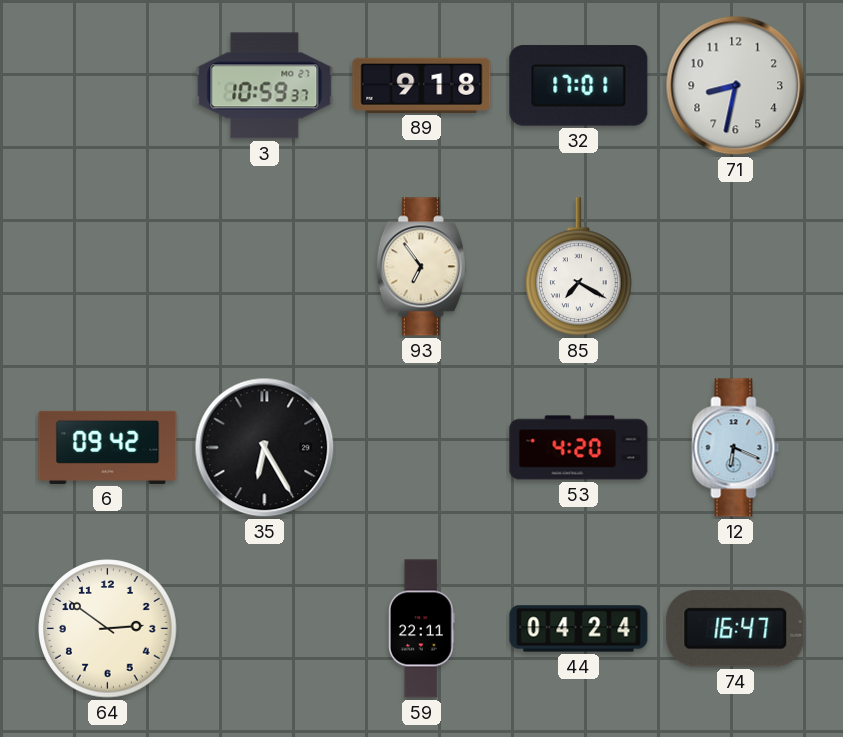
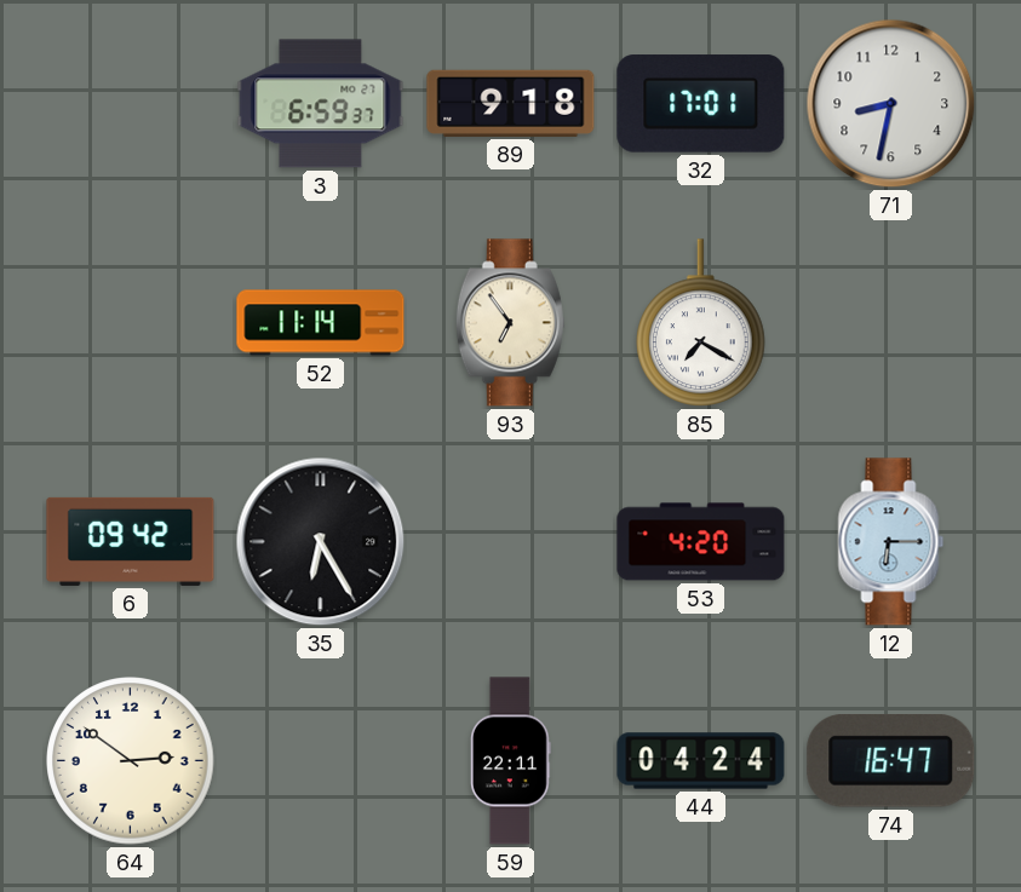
3: 10:59 -> 6:59
52: none -> 11:14
12: 6:19 -> 6:15
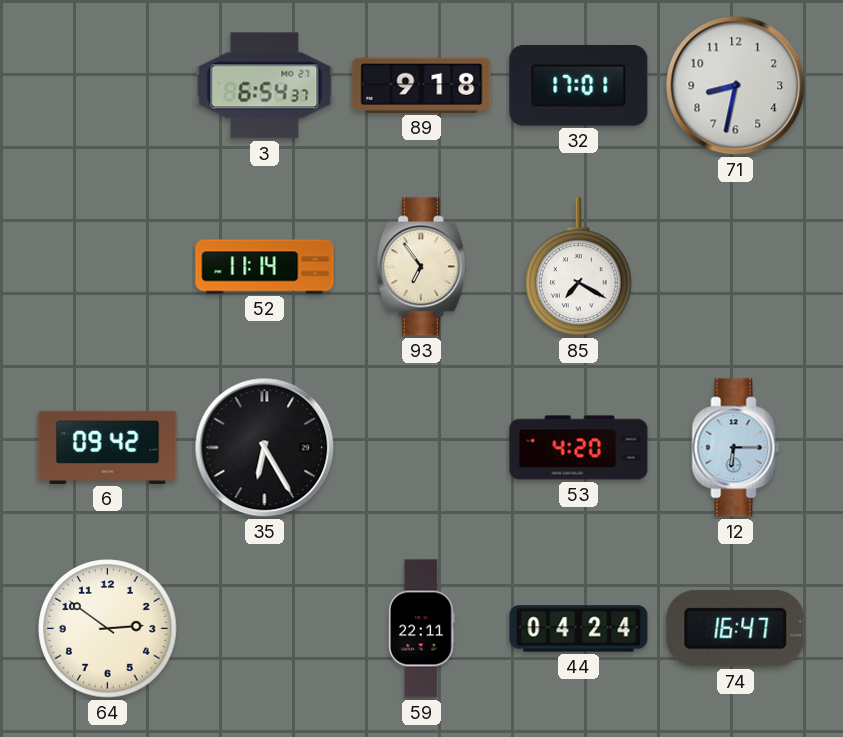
3: 6:59 -> 6:54
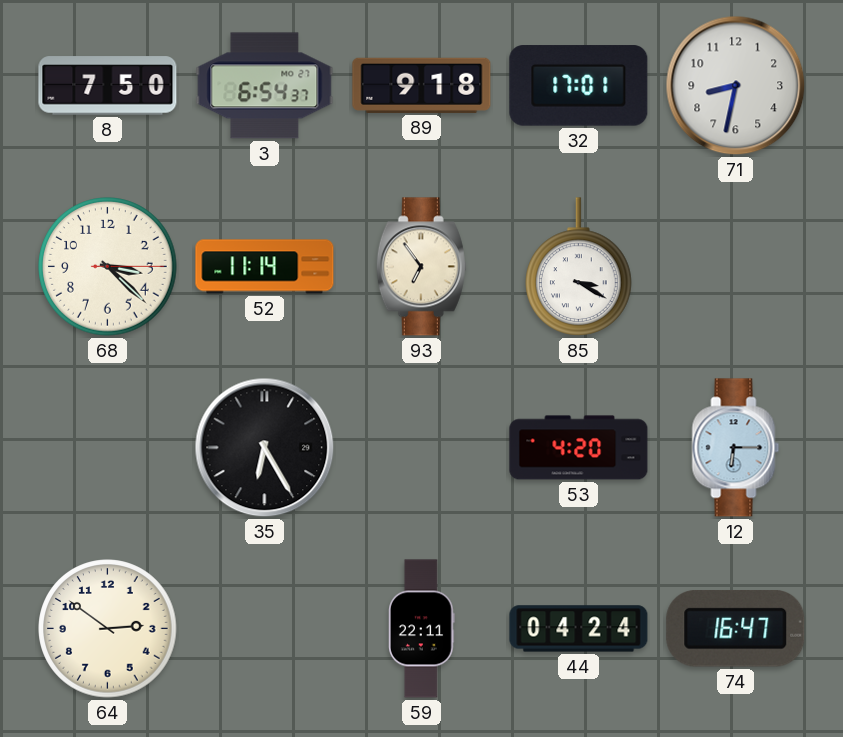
8: none -> 7:50
68: none -> 3:22
85: 7:20 -> 3:20
6: 09:42 -> none
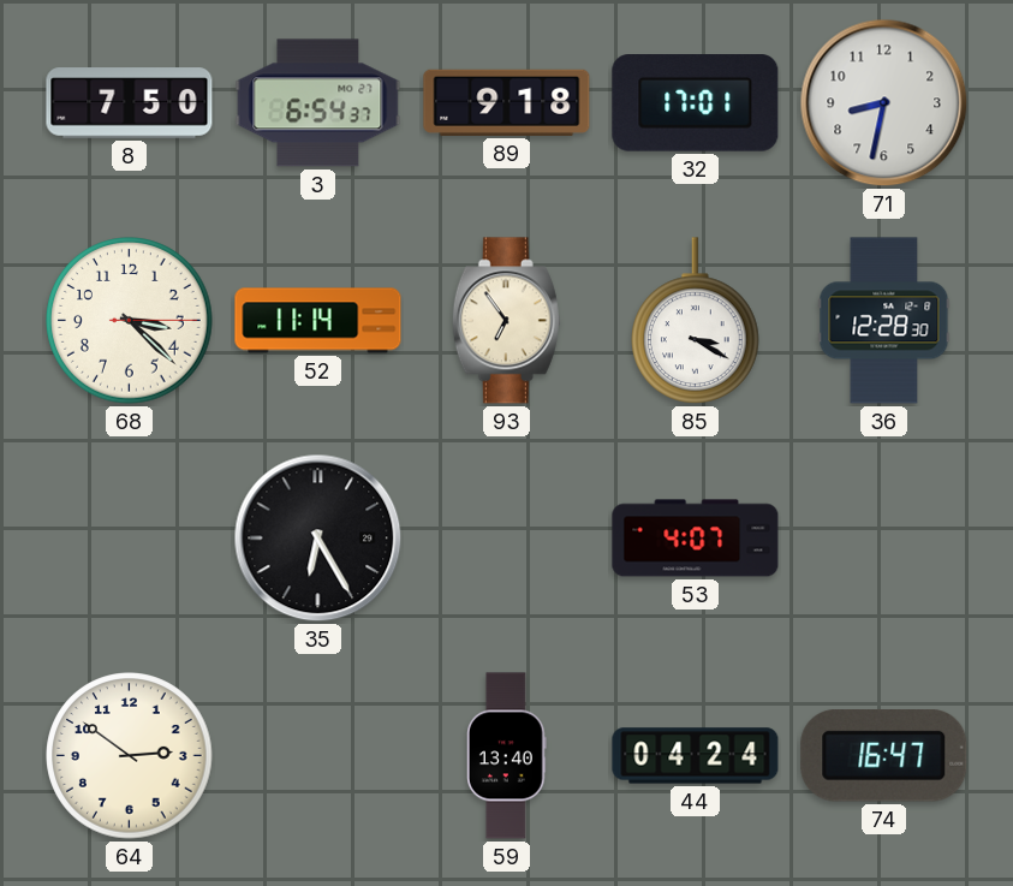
36: none -> 12:28
53: 4:20 -> 4:07
12: 6:15 -> none
59: 22:11 -> 13:40
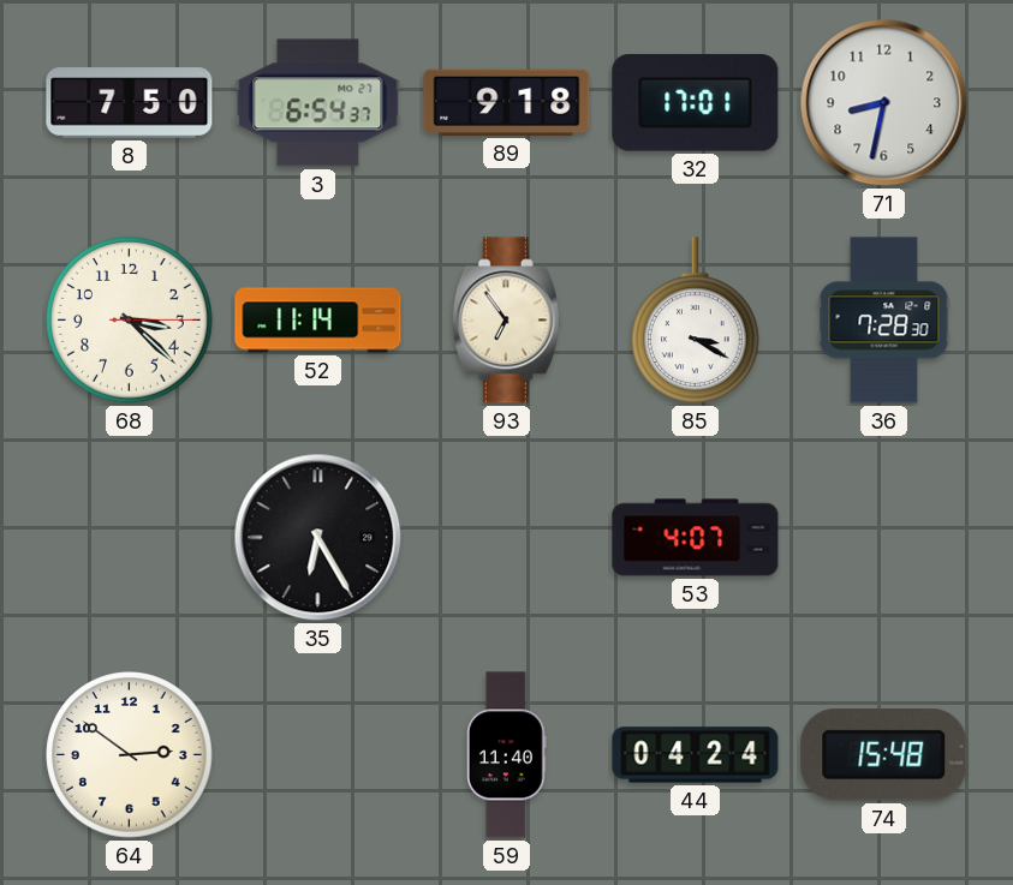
36: 12:28 -> 7:28
59: 13:40 -> 11:40
74: 16:47 -> 15:48
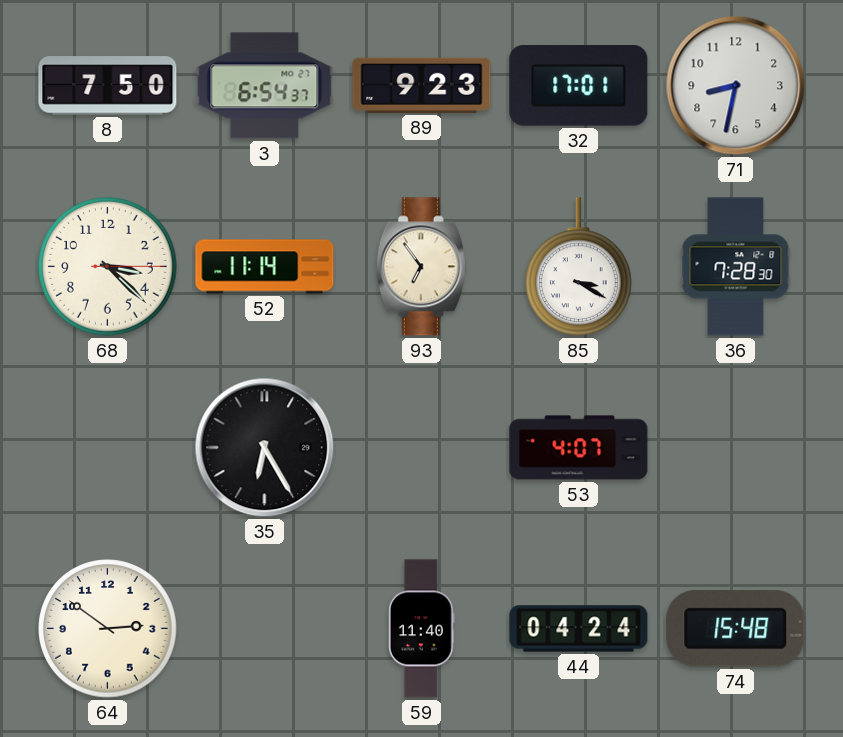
89: 9:18 -> 9:23
